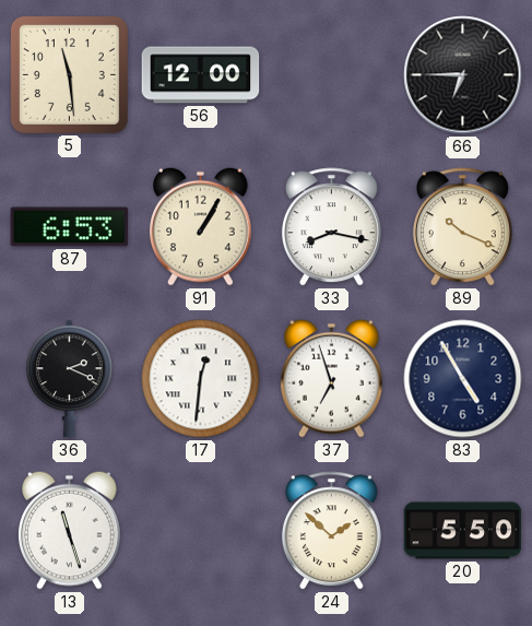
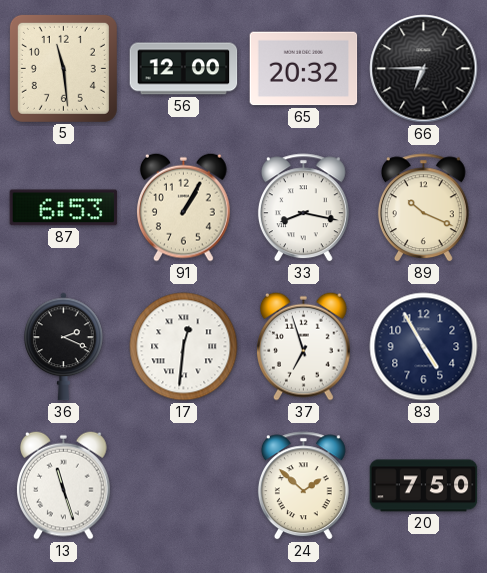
65: none -> 20:32
20: 5:50 -> 7:50
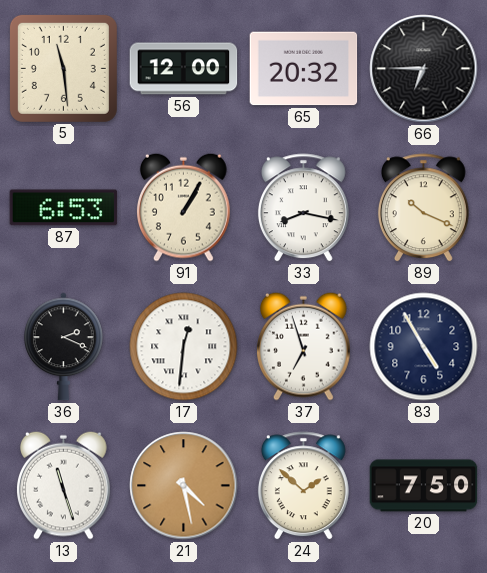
21: none -> 4:28
